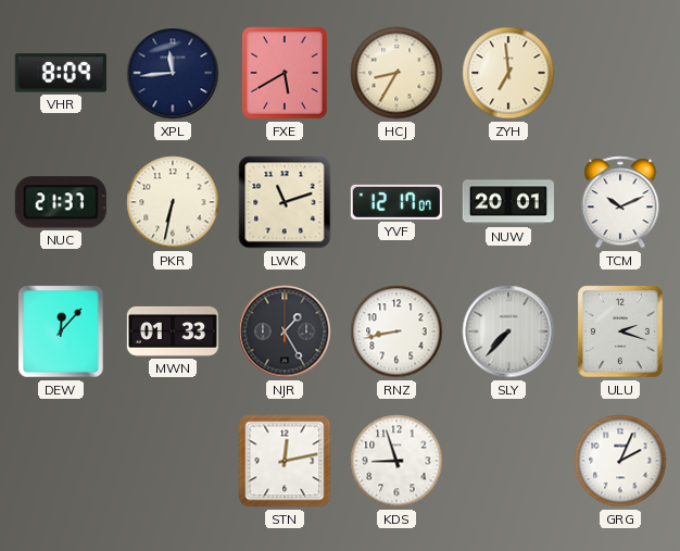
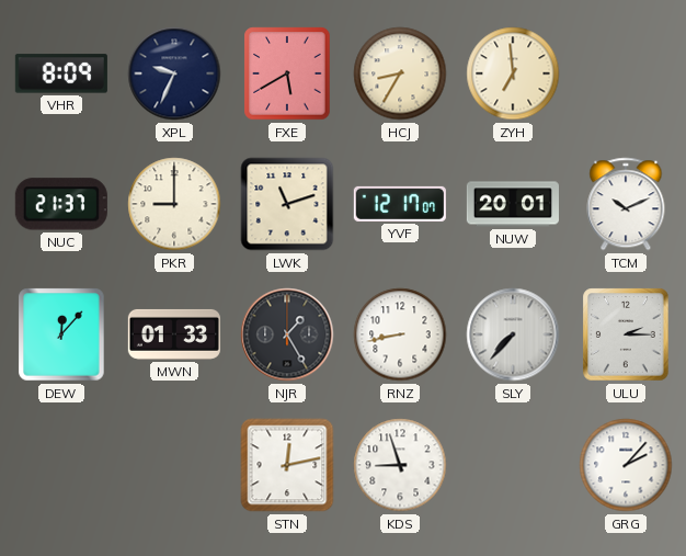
XPL: 11:44 -> 9:34
PKR: 6:32 -> 9:00
ULU: 2:18 -> 2:15
GRG: 2:04 -> 2:07
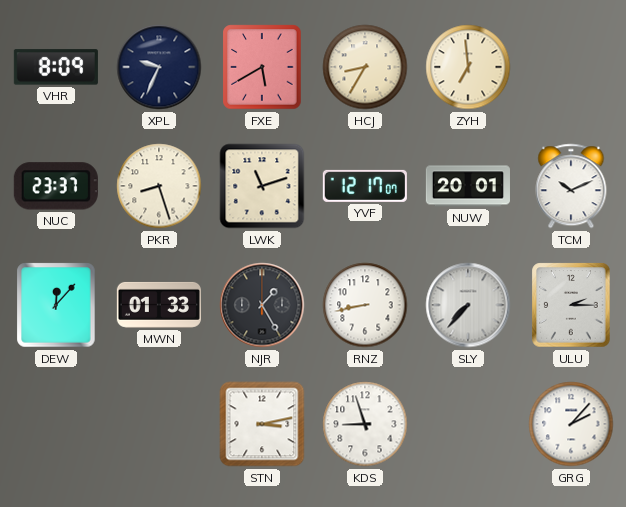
NUC: 21:37 -> 23:37
PKR: 9:00 -> 8:27
STN: 12:13 -> 3:13
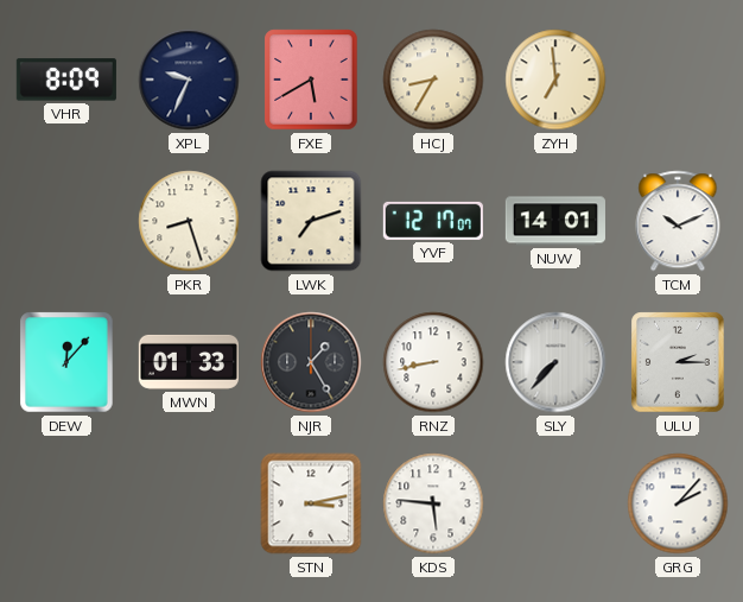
NUC: 23:37 -> none
LWK: 11:12 -> 7:12
NUW: 20:01 -> 14:01
KDS: 8:57 -> 5:46
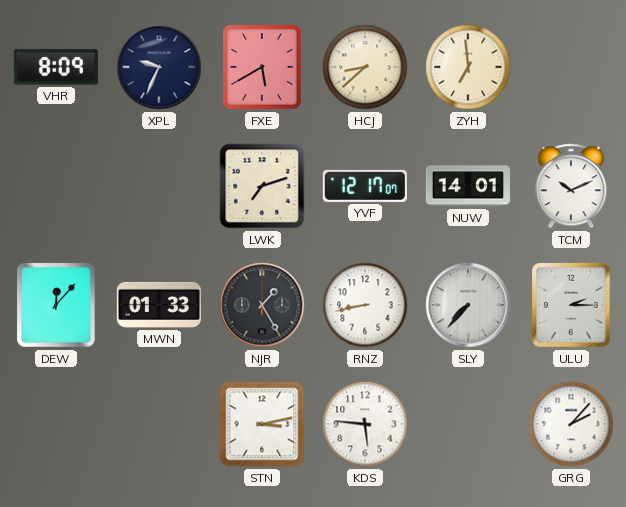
HCJ: 8:35 -> 8:38
PKR: 8:27 -> none
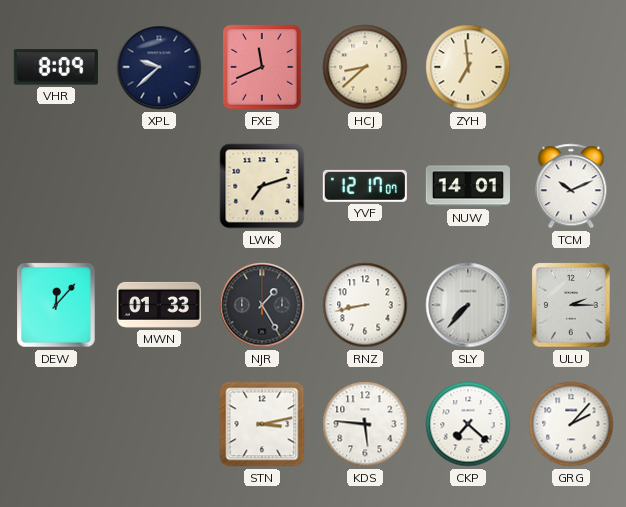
XPL: 9:34 -> 9:38
FXE: 5:40 -> 11:41
CKP: none -> 7:22
